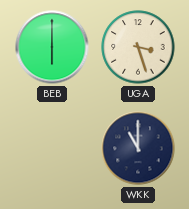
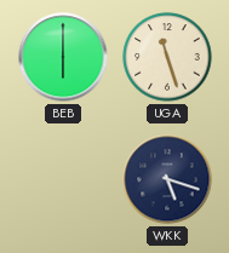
UGA: 3:27 -> 11:27
WKK: 11:00 -> 5:18
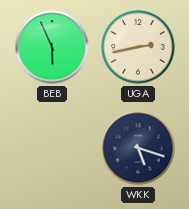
BEB: 6:00 -> 5:56
UGA: 11:27 -> 2:43
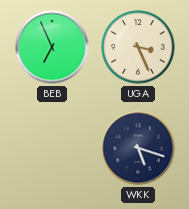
BEB: 5:56 -> 6:56
UGA: 2:43 -> 3:26
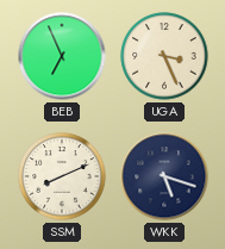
SSM: none -> 8:11
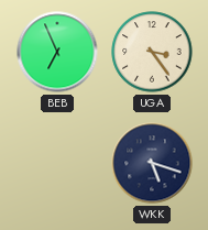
UGA: 3:26 -> 3:24
SSM: 8:11 -> none
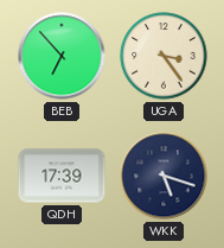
BEB: 6:56 -> 6:53
QDH: none -> 17:39
